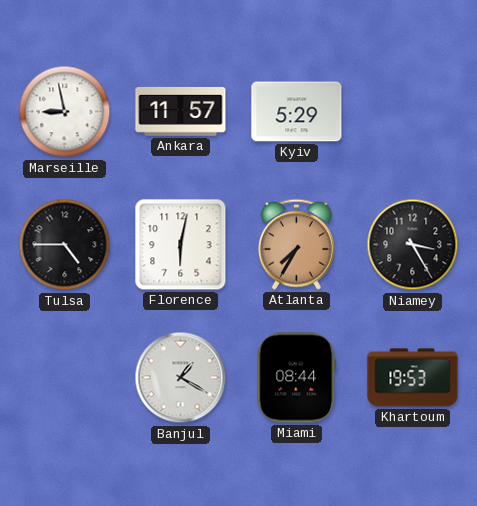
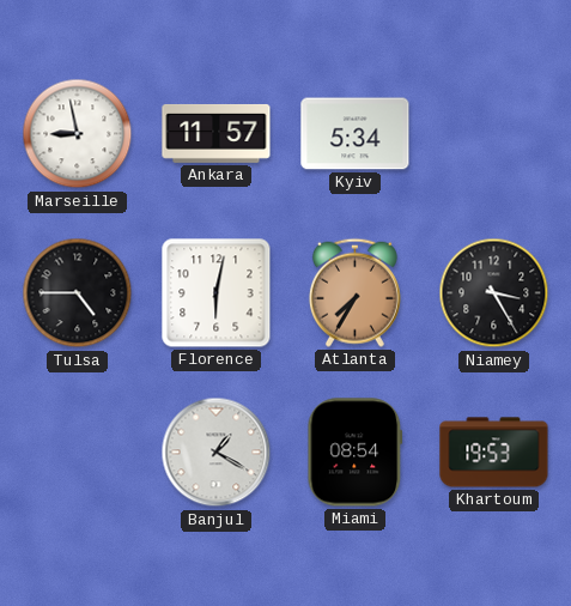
Kyiv: 5:29 -> 5:34
Miami: 08:44 -> 08:54
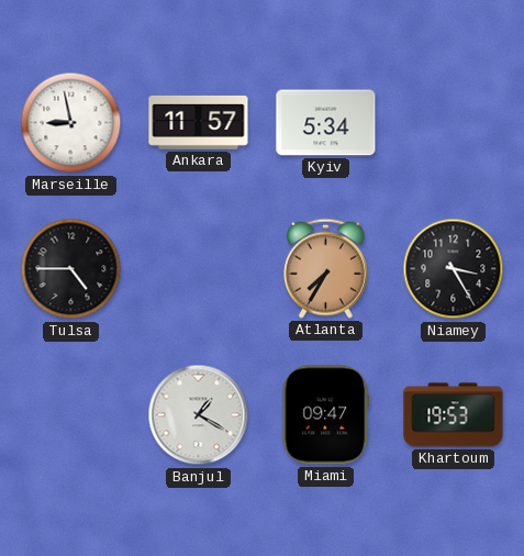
Florence: 6:02 -> none
Miami: 08:54 -> 09:47
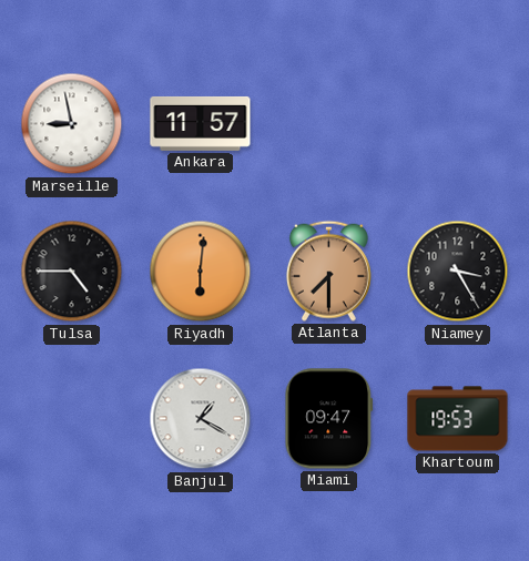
Kyiv: 5:34 -> none
Riyadh: none -> 6:01
Atlanta: 7:35 -> 7:30
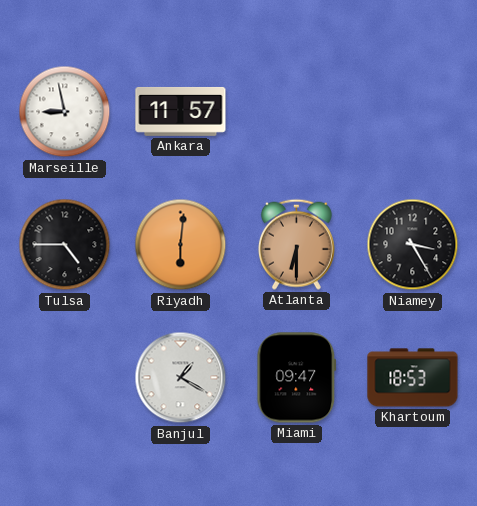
Atlanta: 7:30 -> 6:30
Khartoum: 19:53 -> 18:53
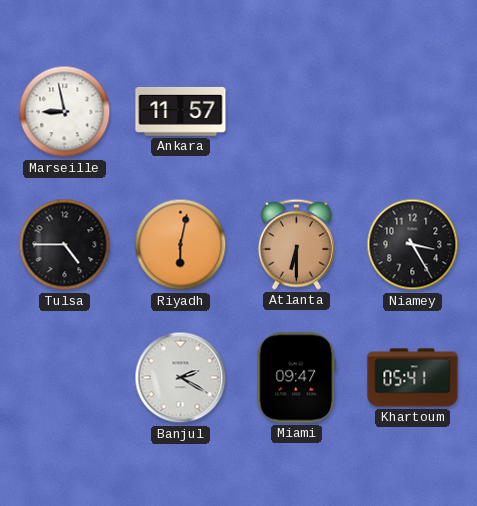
Riyadh: 6:01 -> 6:02
Banjul: 1:20 -> 2:20
Khartoum: 18:53 -> 05:41
